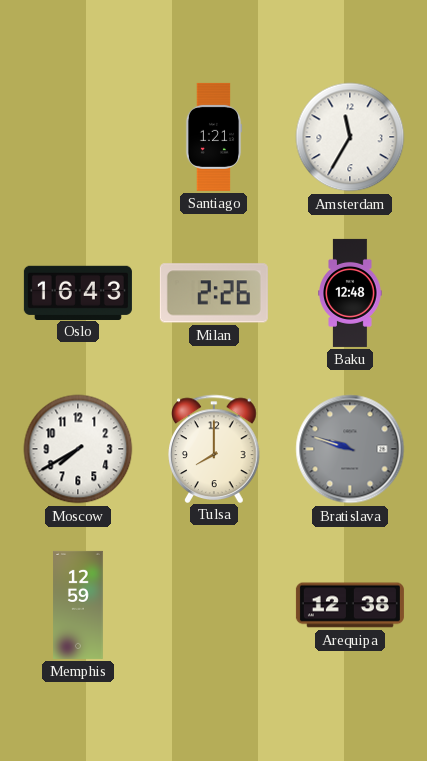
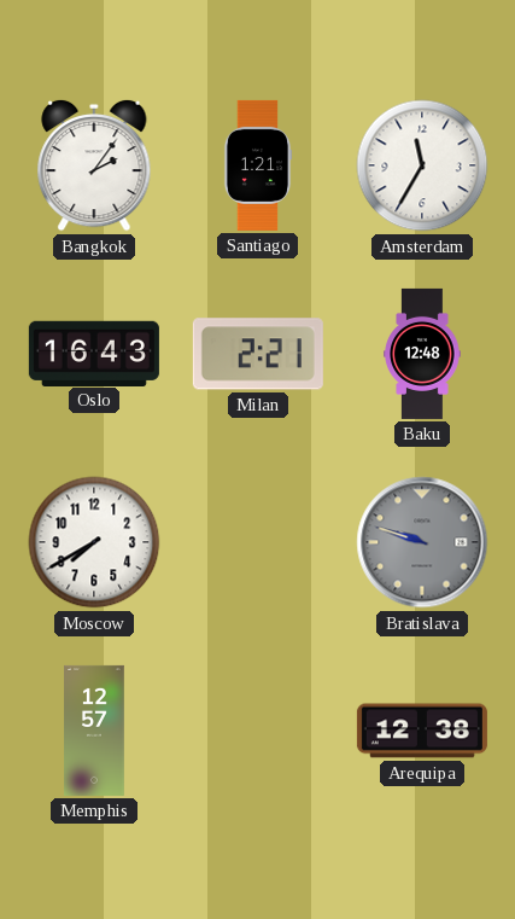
Bangkok: none -> 2:06
Milan: 2:26 -> 2:21
Tulsa: 8:00 -> none
Memphis: 12:59 -> 12:57
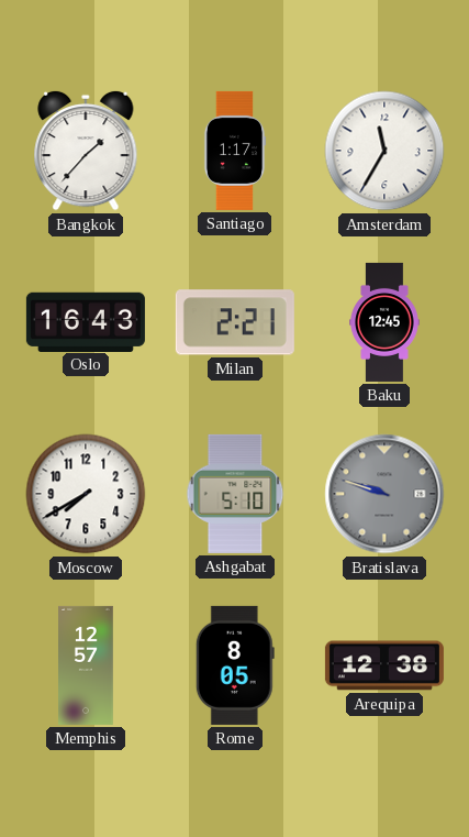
Bangkok: 2:06 -> 1:37
Santiago: 1:21 -> 1:17
Baku: 12:48 -> 12:45
Ashgabat: none -> 5:10
Rome: none -> 8:05
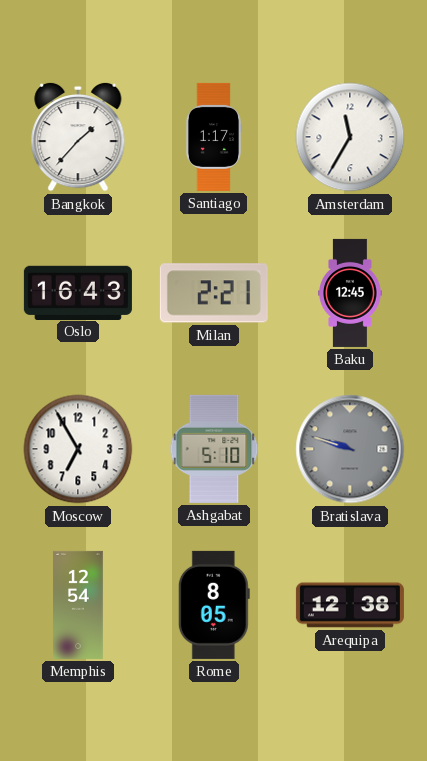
Moscow: 7:40 -> 6:55
Memphis: 12:57 -> 12:54
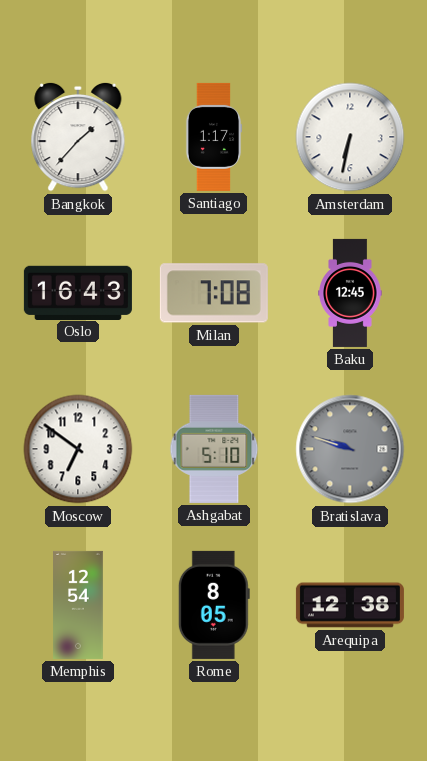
Amsterdam: 11:35 -> 6:32
Milan: 2:21 -> 7:08
Moscow: 6:55 -> 6:51
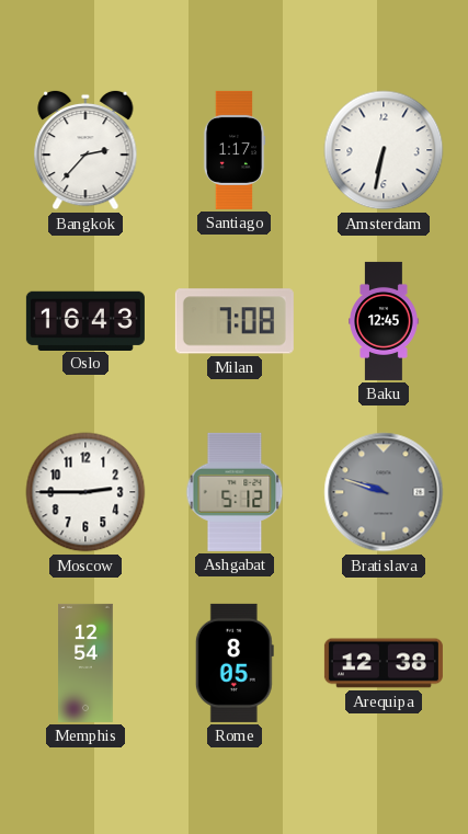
Bangkok: 1:37 -> 2:37
Moscow: 6:51 -> 2:45
Ashgabat: 5:10 -> 5:12
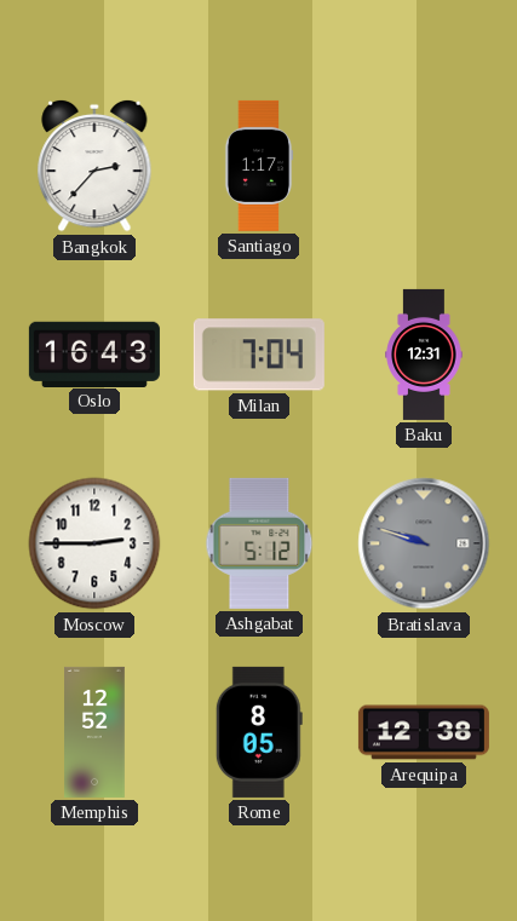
Amsterdam: 6:32 -> none
Milan: 7:08 -> 7:04
Baku: 12:45 -> 12:31
Memphis: 12:54 -> 12:52
